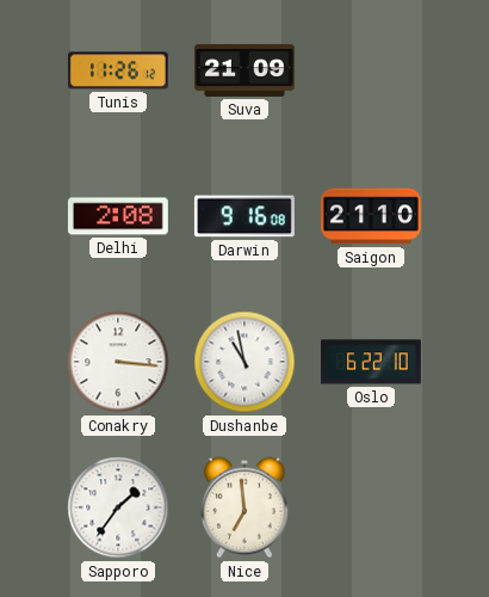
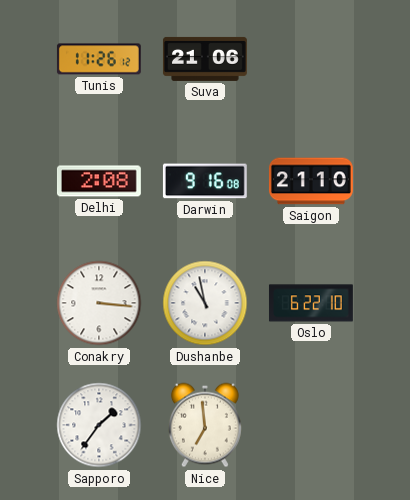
Suva: 21:09 -> 21:06
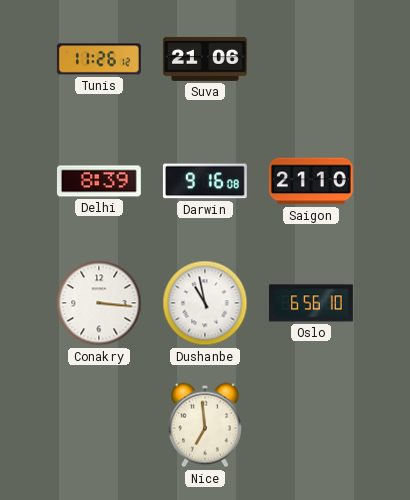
Delhi: 2:08 -> 8:39
Oslo: 6:22 -> 6:56
Sapporo: 1:36 -> none
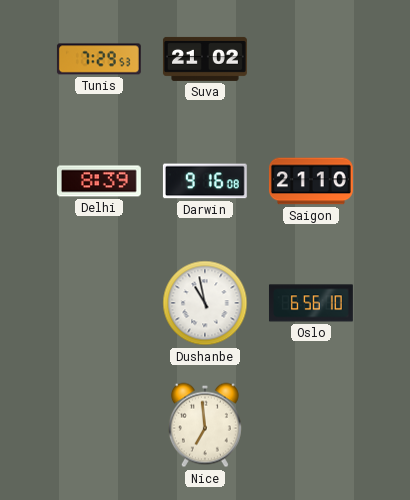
Tunis: 11:26 -> 7:29
Suva: 21:06 -> 21:02
Conakry: 3:16 -> none
